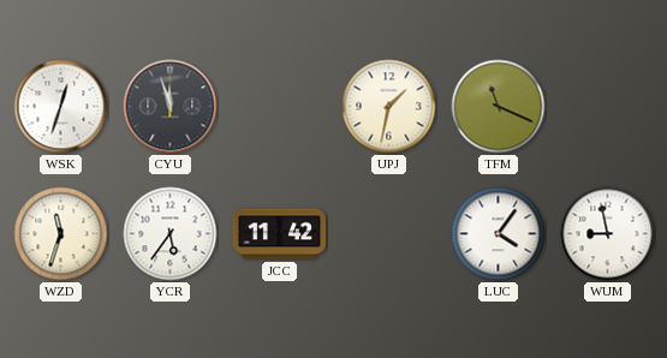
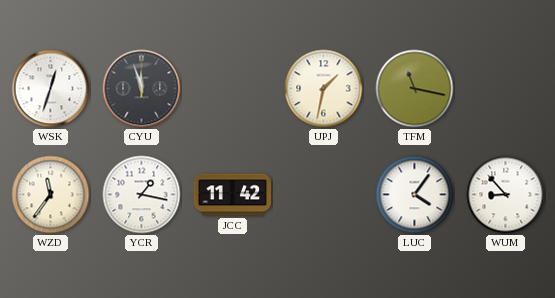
TFM: 11:19 -> 11:17
WZD: 11:33 -> 11:36
YCR: 5:36 -> 1:17
WUM: 8:58 -> 8:53
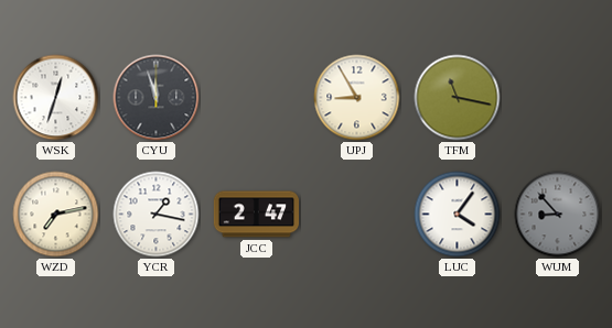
UPJ: 1:32 -> 8:55
WZD: 11:36 -> 7:13
JCC: 11:42 -> 2:47
WUM dial: white -> grey
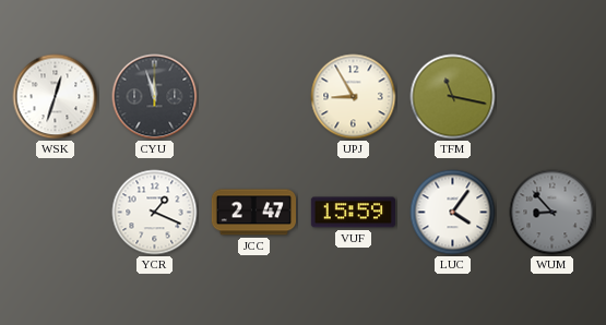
WZD: 7:13 -> none
YCR: 1:17 -> 1:19
VUF: none -> 15:59
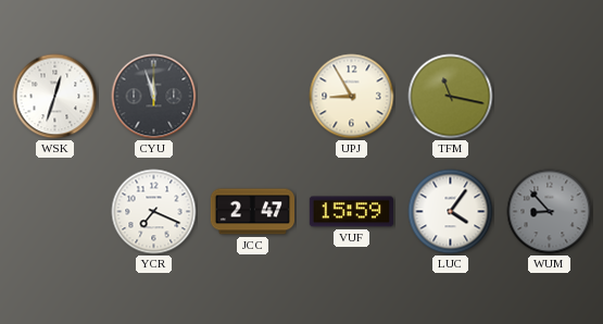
YCR: 1:19 -> 7:19
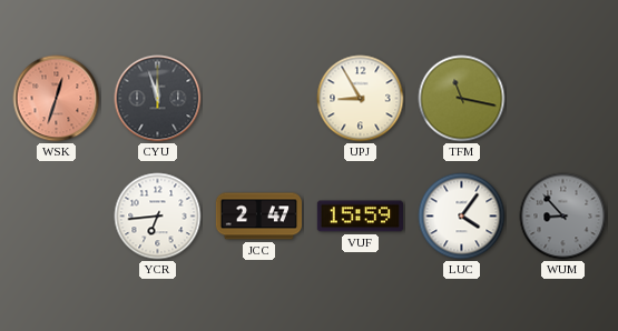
WSK dial: white -> salmon
YCR: 7:19 -> 6:44
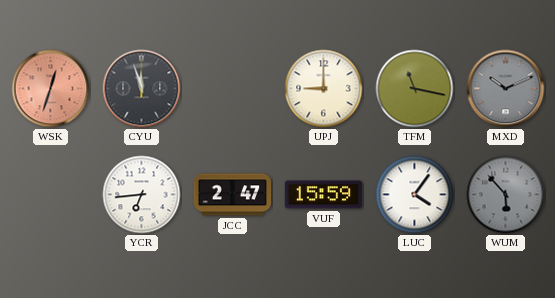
UPJ: 8:55 -> 9:00
MXD: none -> 10:11
WUM: 8:53 -> 5:53
